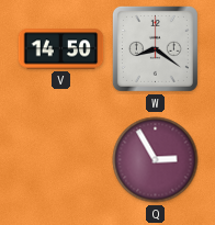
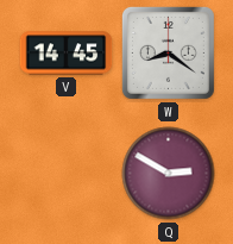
V: 14:50 -> 14:45
Q: 2:55 -> 2:50
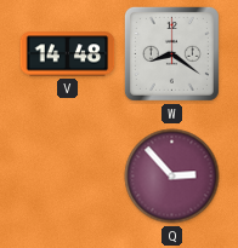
V: 14:45 -> 14:48
Q: 2:50 -> 2:53
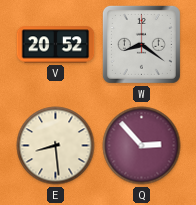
V: 14:48 -> 20:52
E: none -> 8:29
